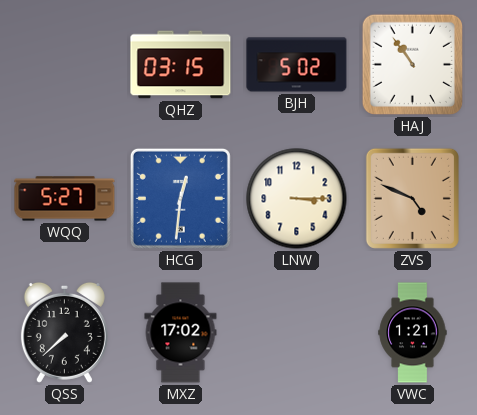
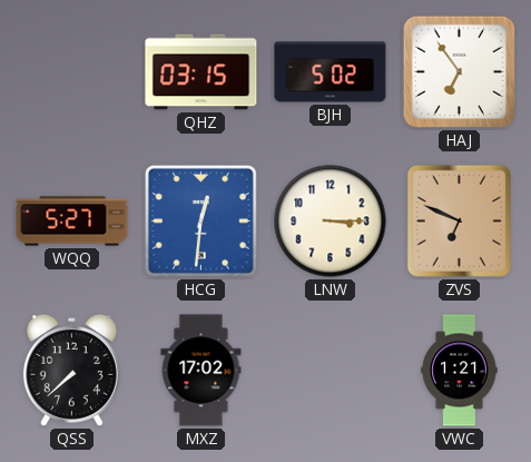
HAJ: 10:54 -> 6:54
ZVS: 4:49 -> 6:49
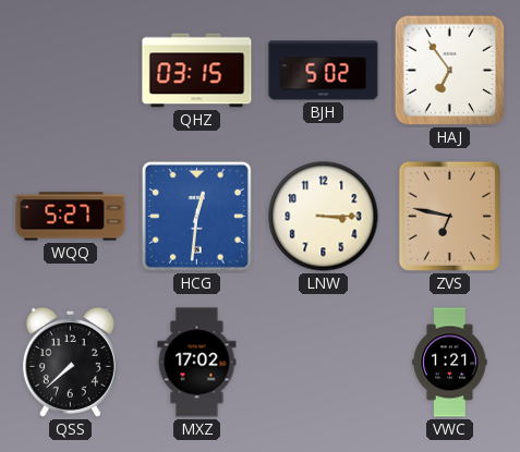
ZVS: 6:49 -> 6:47
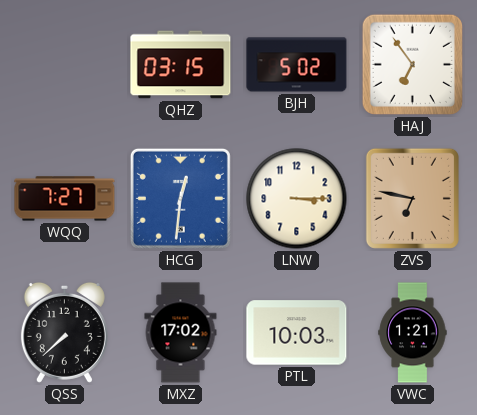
WQQ: 5:27 -> 7:27
PTL: none -> 10:03
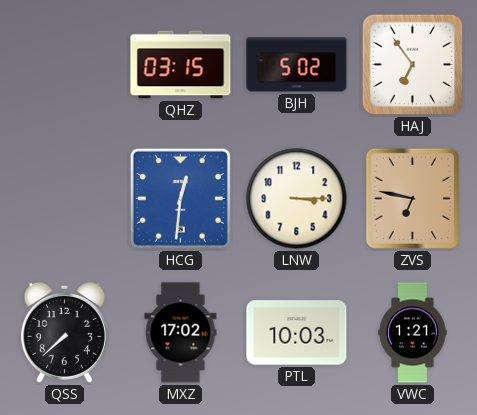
WQQ: 7:27 -> none
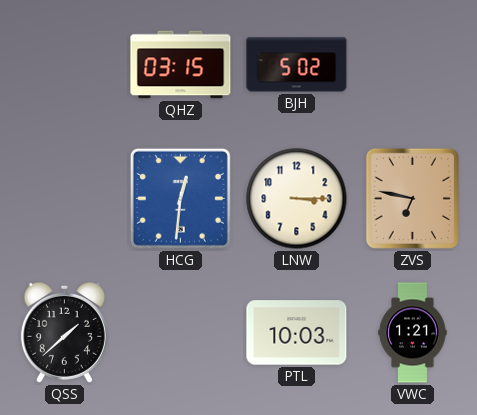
HAJ: 6:54 -> none
QSS: 7:38 -> 1:38
MXZ: 17:02 -> none
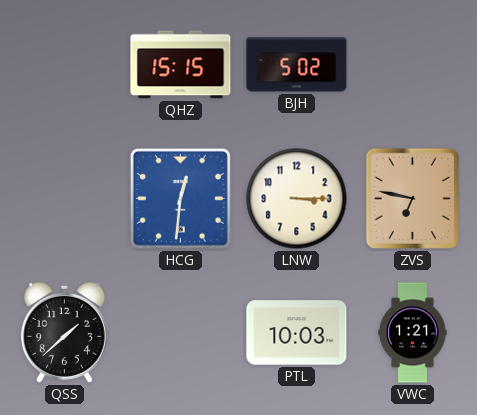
QHZ: 03:15 -> 15:15
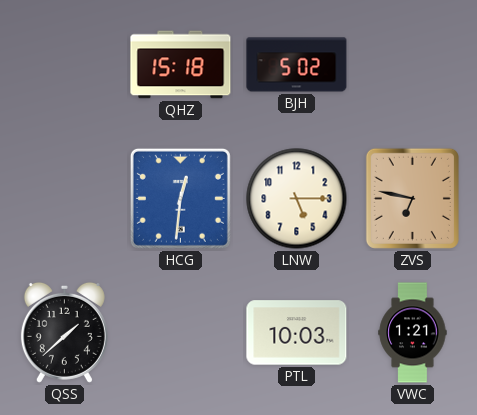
QHZ: 15:15 -> 15:18
LNW: 3:15 -> 5:15
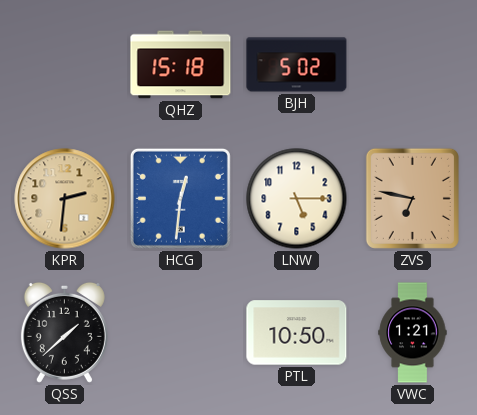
KPR: none -> 2:31
PTL: 10:03 -> 10:50
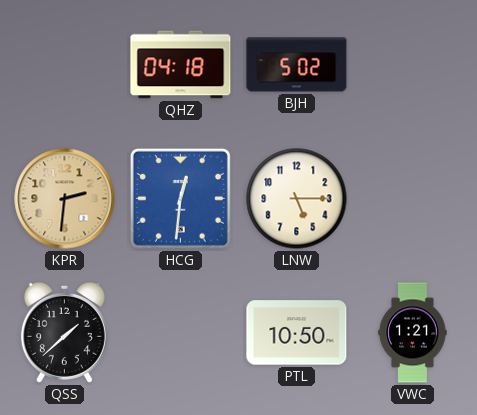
QHZ: 15:18 -> 04:18
ZVS: 6:47 -> none
